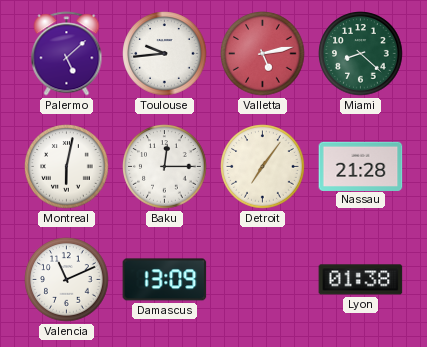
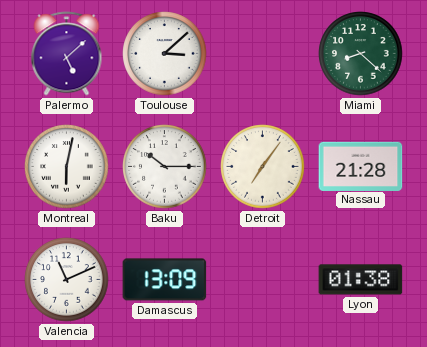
Toulouse: 9:44 -> 3:08
Valletta: 5:13 -> none
Baku: 12:15 -> 10:15
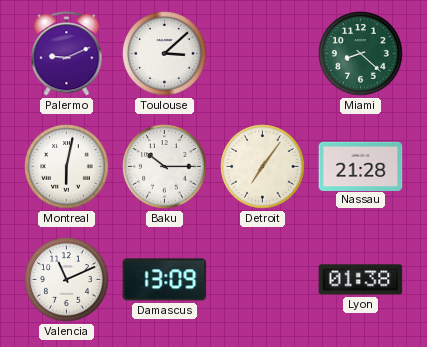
Palermo: 5:08 -> 9:11
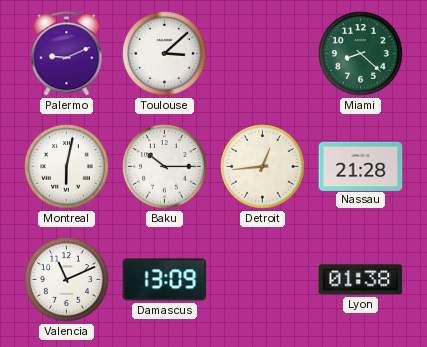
Detroit: 7:06 -> 12:44
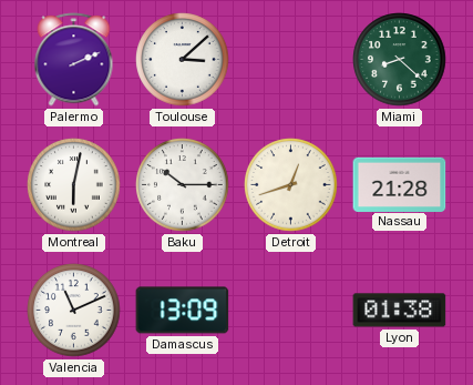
Palermo: 9:11 -> 2:11
Detroit: 12:44 -> 12:42
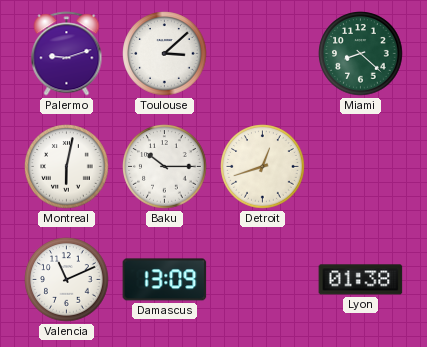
Palermo: 2:11 -> 9:12
Nassau: 21:28 -> none
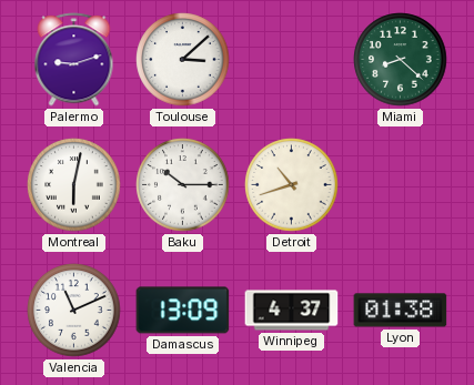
Detroit: 12:42 -> 10:42
Winnipeg: none -> 4:37
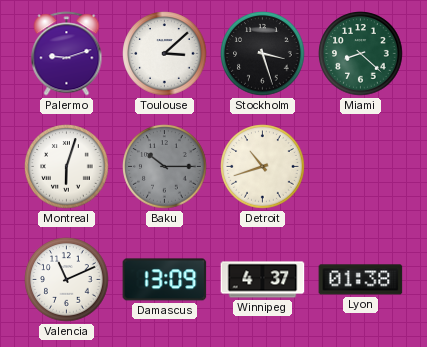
Stockholm: none -> 3:27
Montreal: 6:02 -> 6:03
Baku dial: white -> grey
